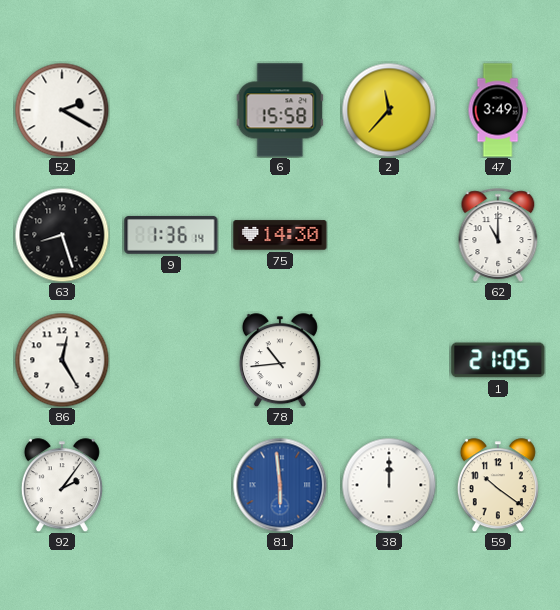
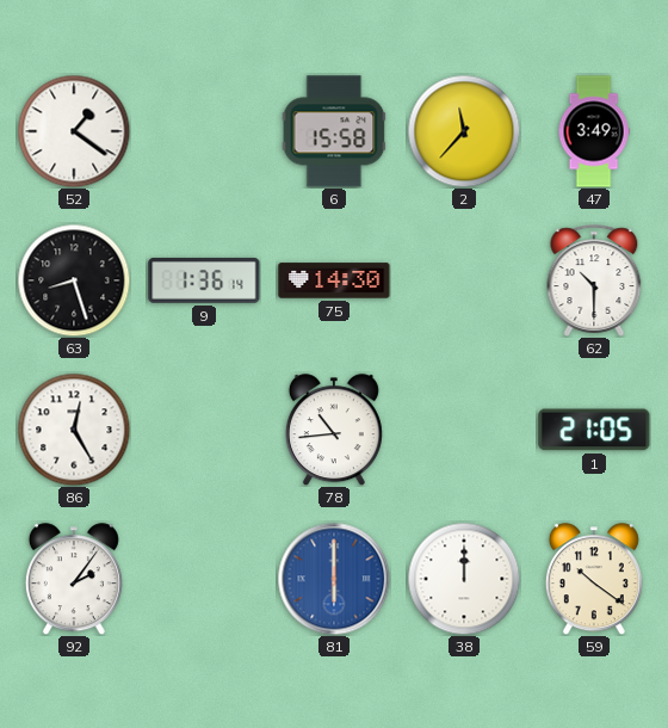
52: 2:20 -> 1:21
62: 11:00 -> 10:30
81: 5:59 -> 6:00
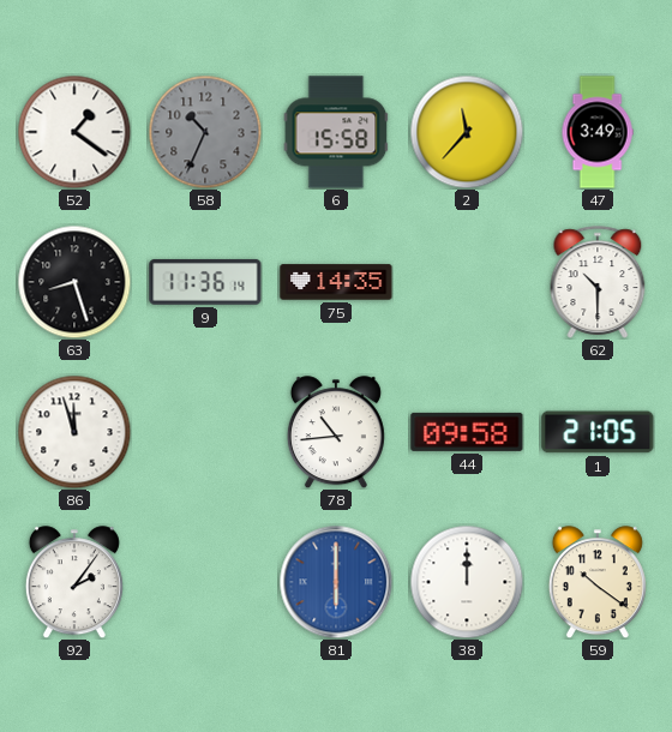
58: none -> 10:34
9: 1:36 -> 11:36
75: 14:30 -> 14:35
86: 12:25 -> 11:57
44: none -> 09:58
